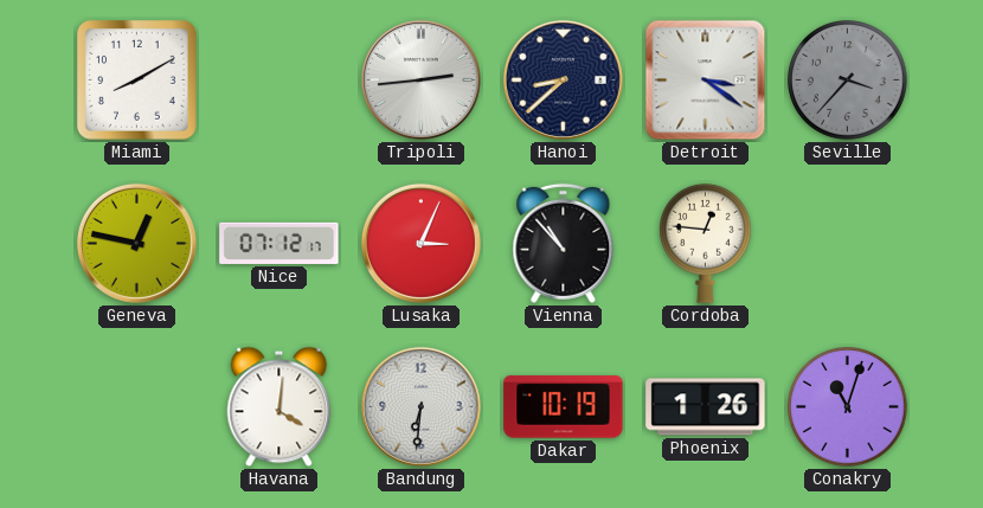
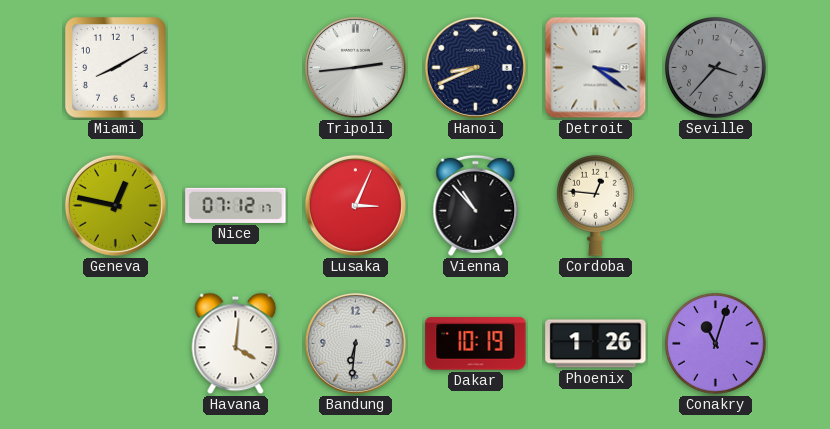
Hanoi: 8:38 -> 8:41
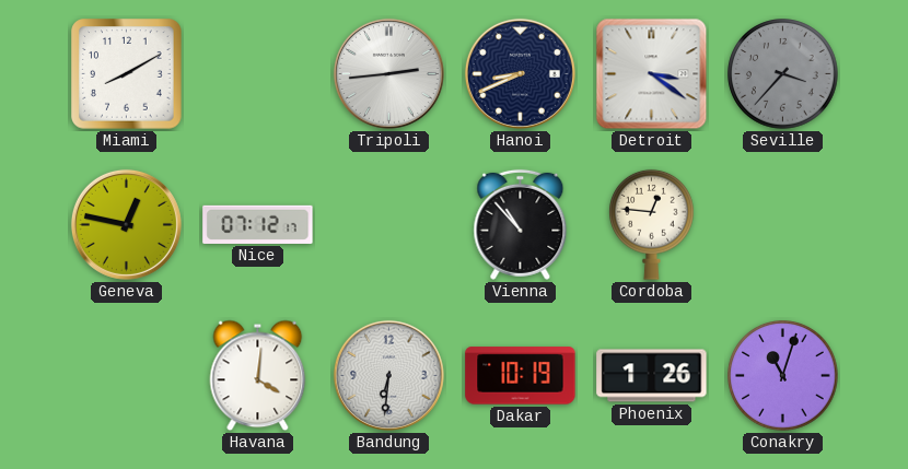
Lusaka: 3:04 -> none
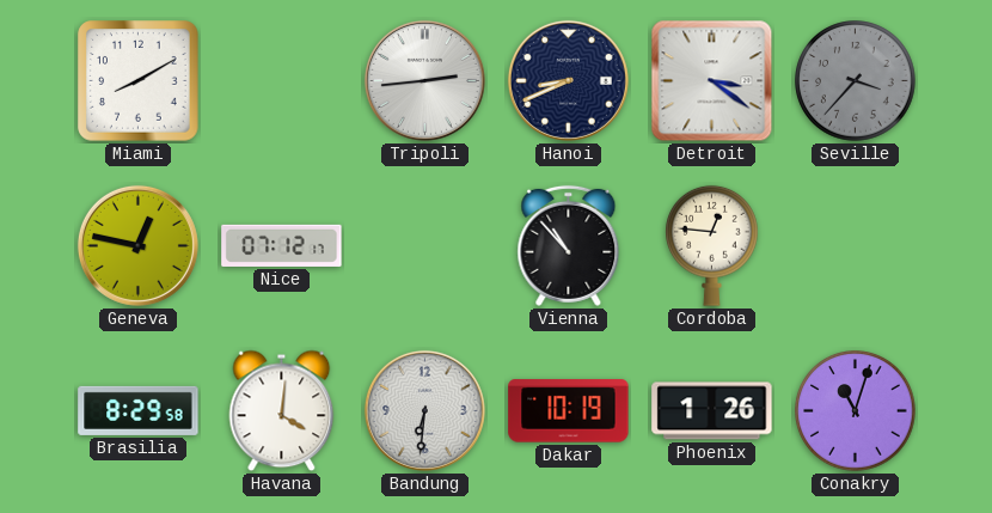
Brasilia: none -> 8:29
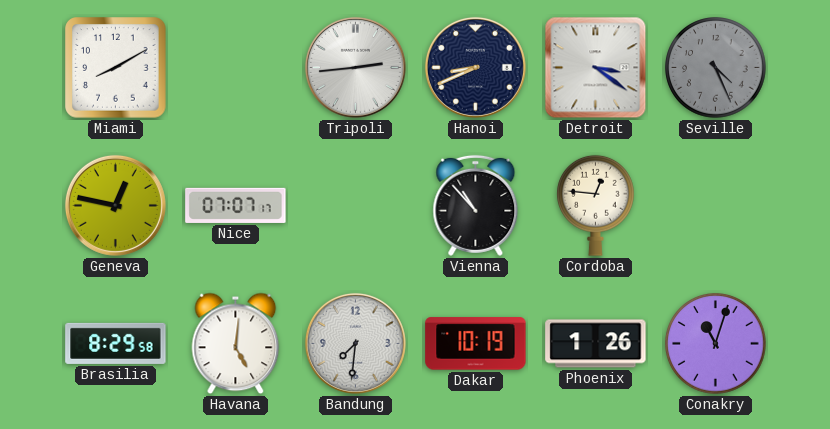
Seville: 3:37 -> 4:26
Nice: 07:12 -> 07:07
Havana: 4:01 -> 5:01
Bandung: 6:31 -> 7:31
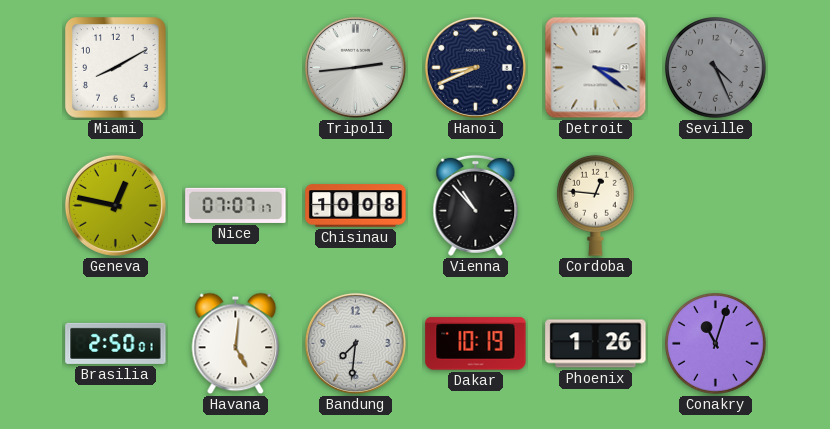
Chisinau: none -> 10:08
Brasilia: 8:29 -> 2:50
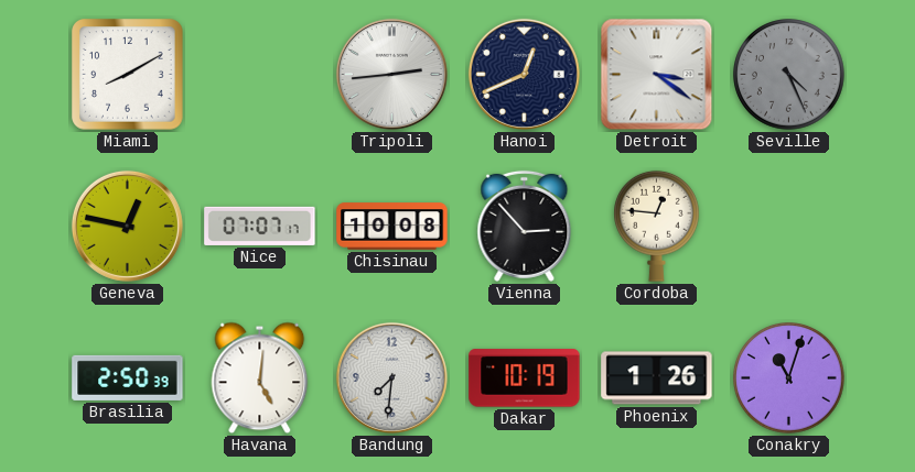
Hanoi: 8:41 -> 12:41
Vienna: 10:53 -> 2:53
Brasilia: 2:50:01 -> 2:50:39
